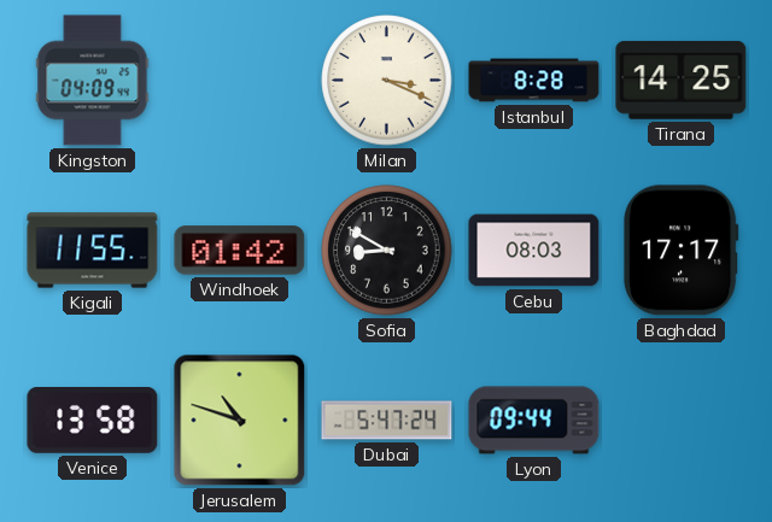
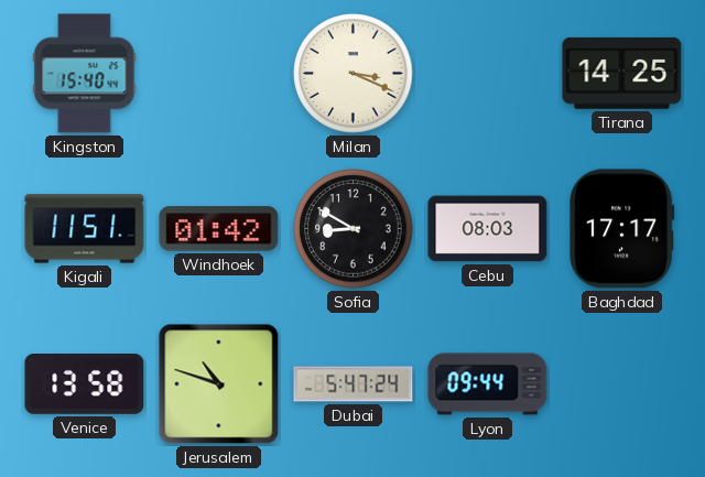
Kingston: 04:09 -> 15:40
Istanbul: 8:28 -> none
Kigali: 11:55 -> 11:51
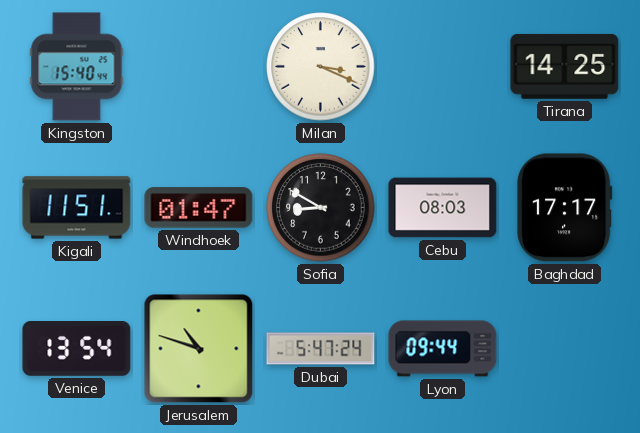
Windhoek: 01:42 -> 01:47
Venice: 13:58 -> 13:54
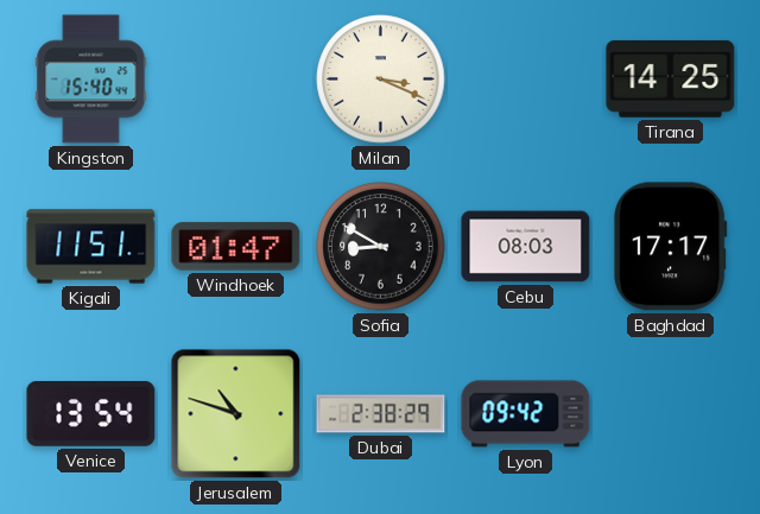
Dubai: 5:47 -> 2:38
Lyon: 09:44 -> 09:42
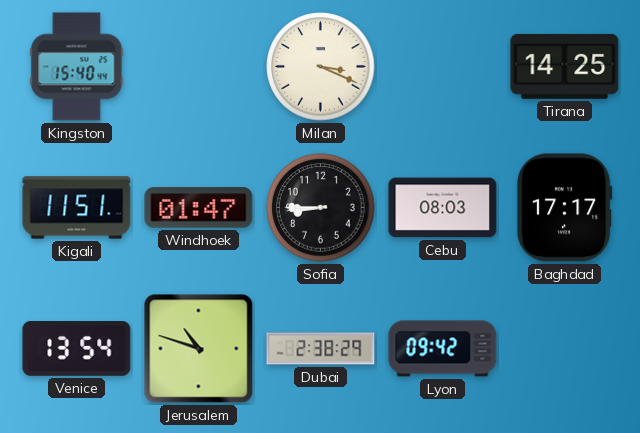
Sofia: 8:50 -> 8:45
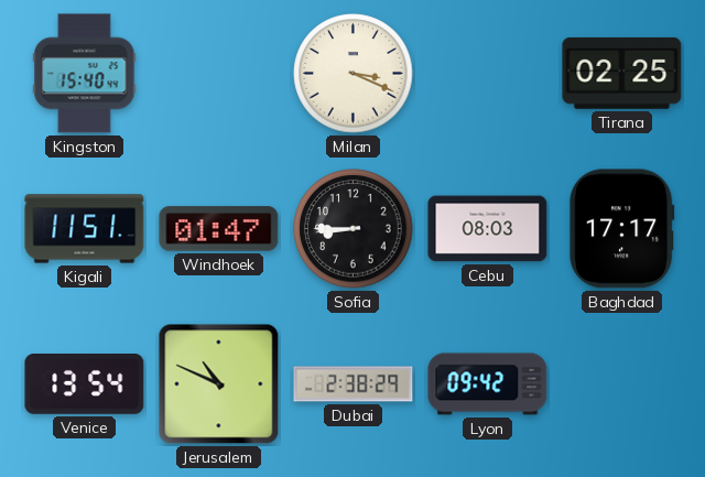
Tirana: 14:25 -> 02:25
Jerusalem: 10:48 -> 10:49
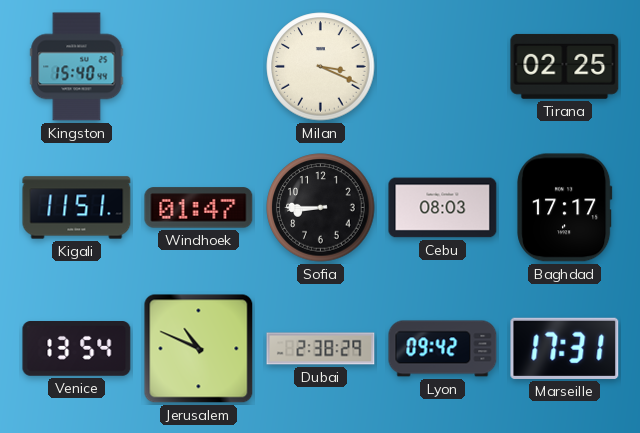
Marseille: none -> 17:31
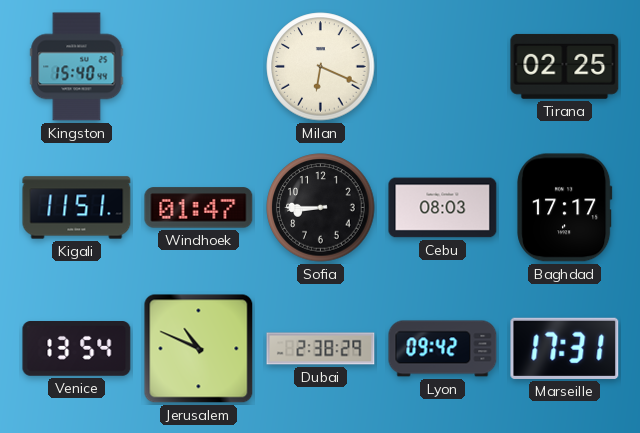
Milan: 3:19 -> 6:19
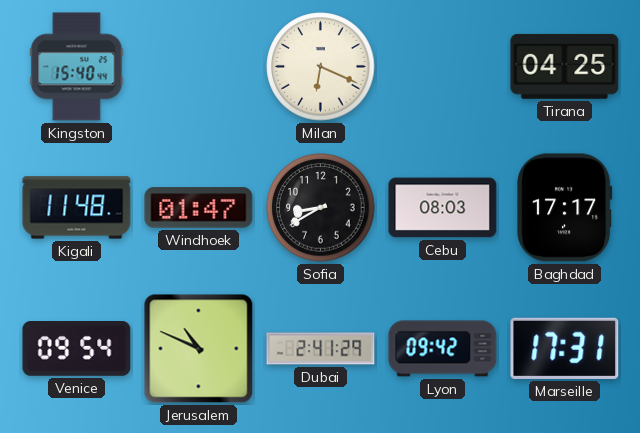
Tirana: 02:25 -> 04:25
Kigali: 11:51 -> 11:48
Sofia: 8:45 -> 8:40
Venice: 13:54 -> 09:54
Dubai: 2:38 -> 2:41
